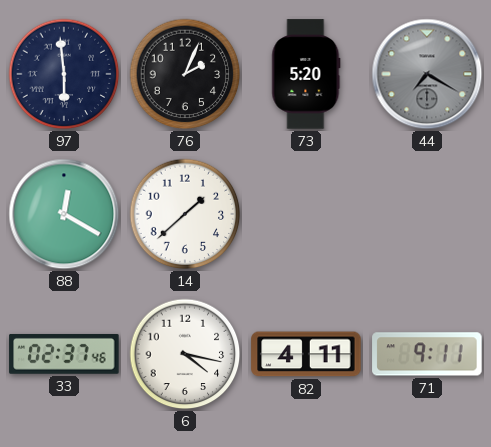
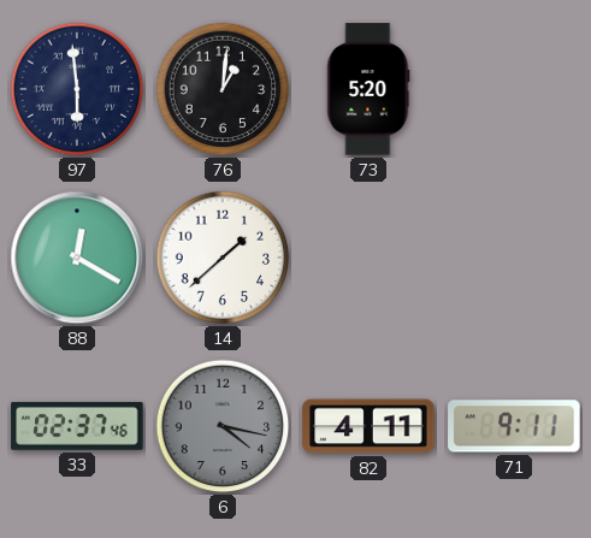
76: 2:04 -> 1:01
44: 7:20 -> none
6 dial: white -> grey
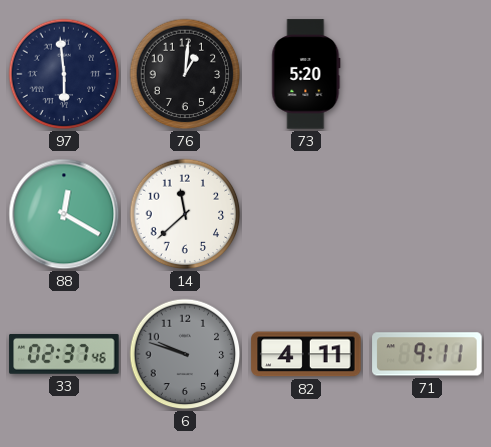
14: 1:38 -> 11:38
6: 4:17 -> 9:48
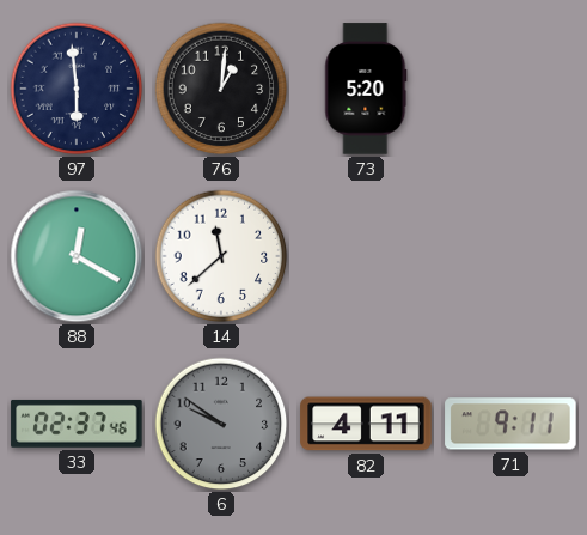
6: 9:48 -> 9:51
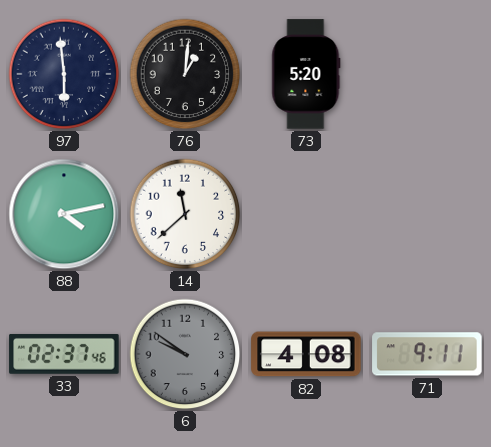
88: 12:20 -> 4:13
82: 4:11 -> 4:08
